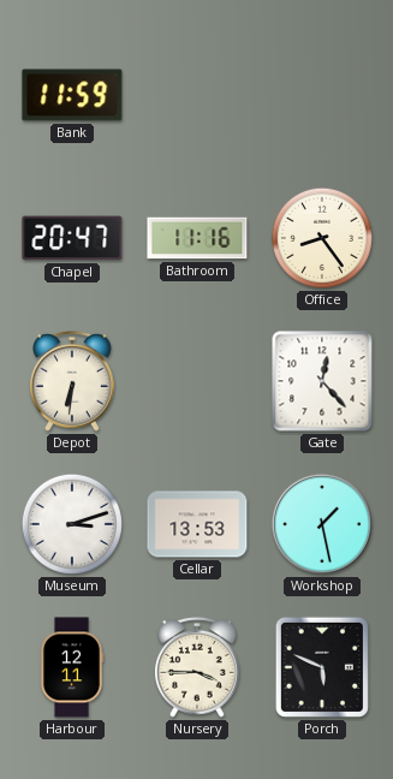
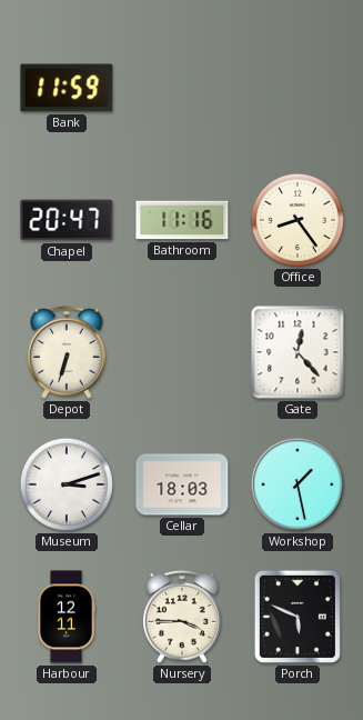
Depot: 6:31 -> 6:33
Cellar: 13:53 -> 18:03
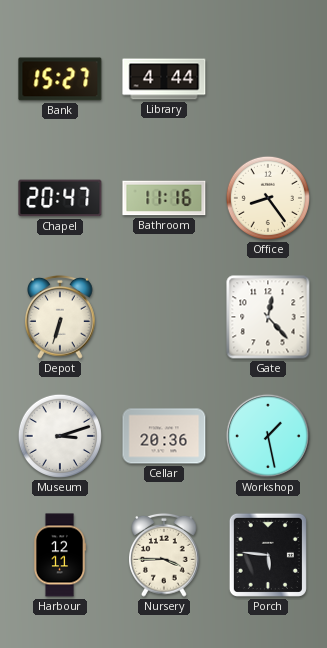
Bank: 11:59 -> 15:27
Library: none -> 4:44
Cellar: 18:03 -> 20:36
Porch: 5:49 -> 5:46
